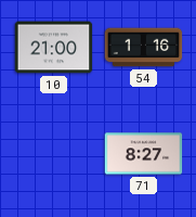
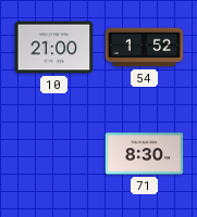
54: 1:16 -> 1:52
71: 8:27 -> 8:30
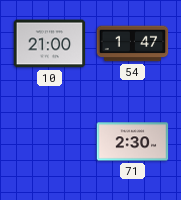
54: 1:52 -> 1:47
71: 8:30 -> 2:30
